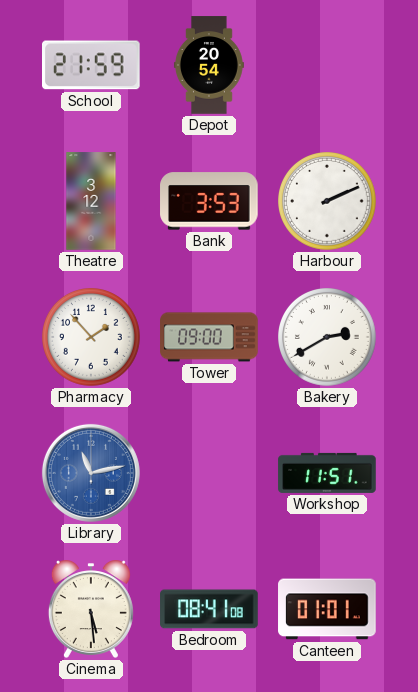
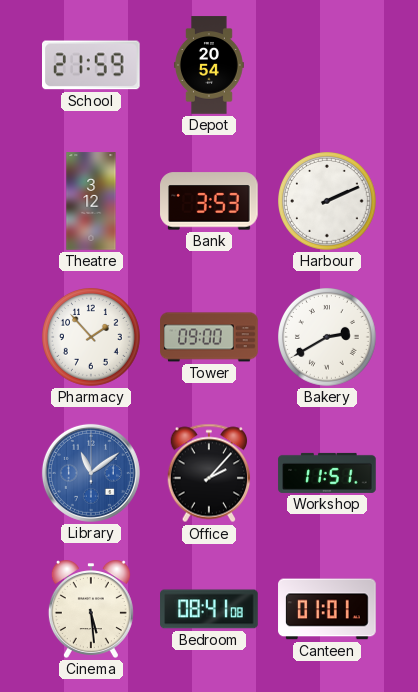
Library: 11:13 -> 11:09
Office: none -> 2:07
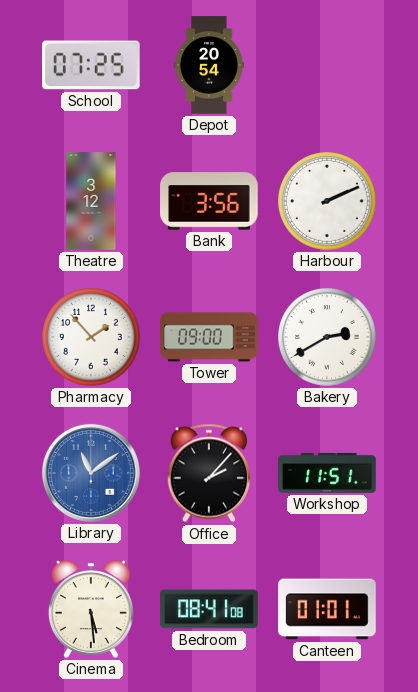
School: 21:59 -> 07:25
Bank: 3:53 -> 3:56
